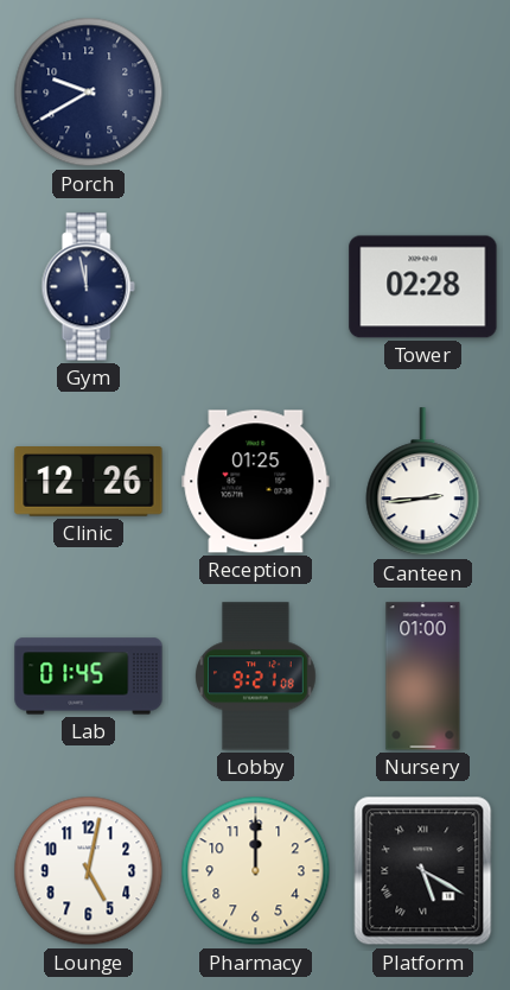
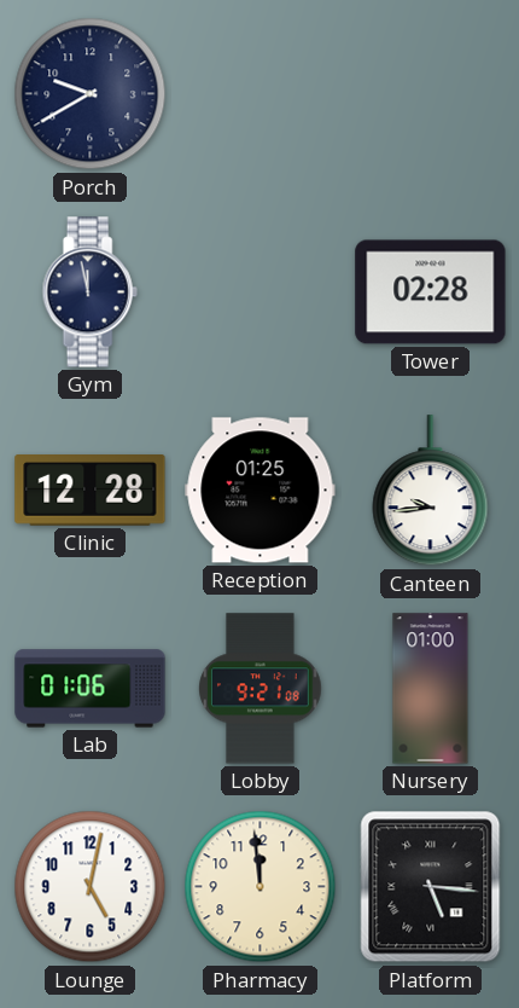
Clinic: 12:26 -> 12:28
Canteen: 2:44 -> 9:44
Lab: 01:45 -> 01:06
Pharmacy: 12:00 -> 11:59
Platform: 5:20 -> 5:16
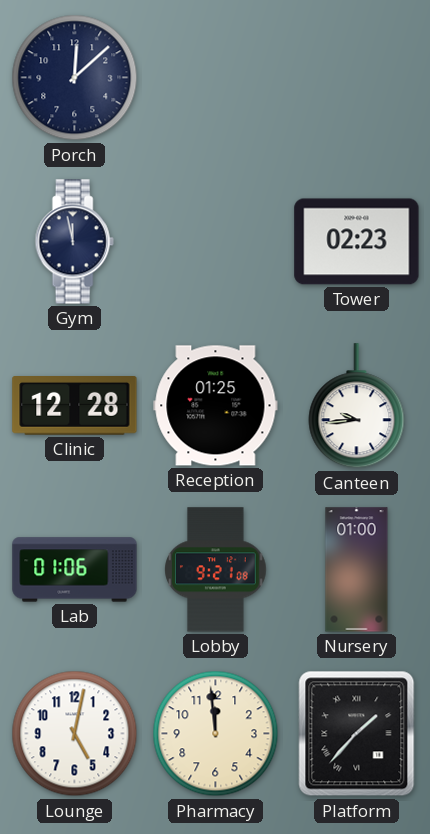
Porch: 9:40 -> 12:08
Tower: 02:28 -> 02:23
Platform: 5:16 -> 1:37
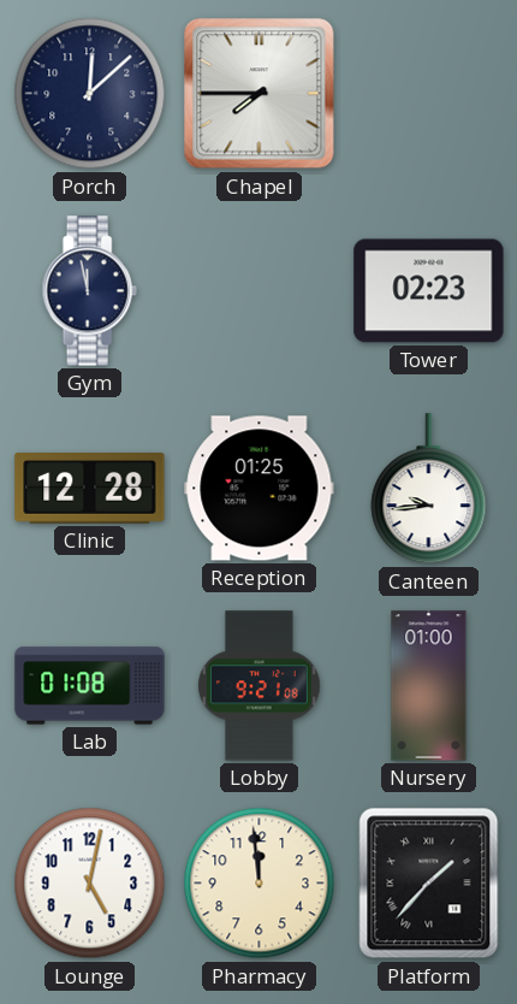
Chapel: none -> 7:45
Lab: 01:06 -> 01:08
